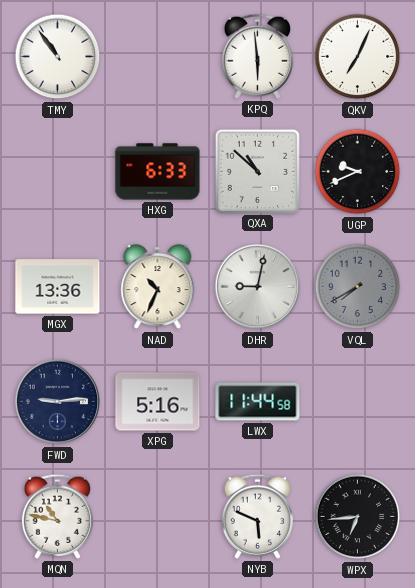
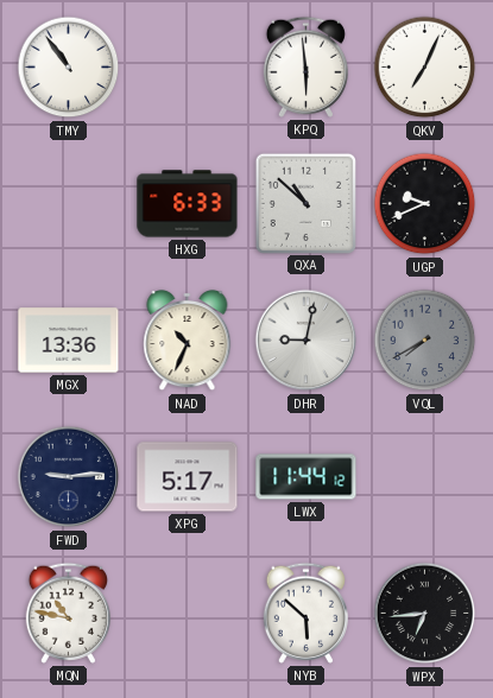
XPG: 5:16 -> 5:17
LWX: 11:44:58 -> 11:44:12
NYB: 5:49 -> 5:52
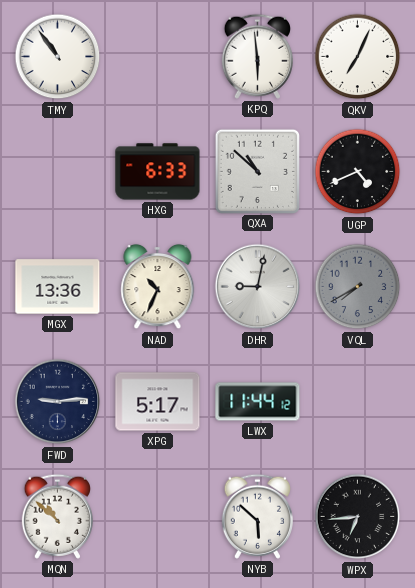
UGP: 9:41 -> 4:41
MQN: 10:47 -> 10:52
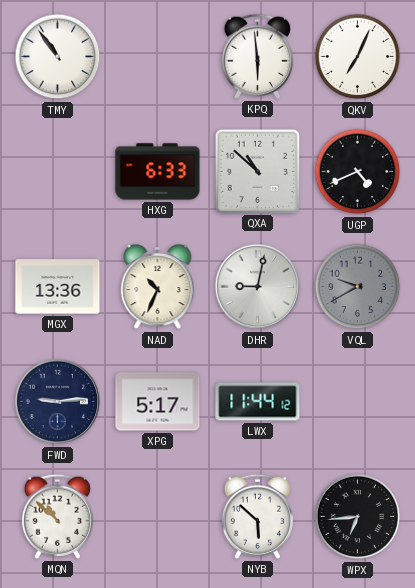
VQL: 7:40 -> 9:40
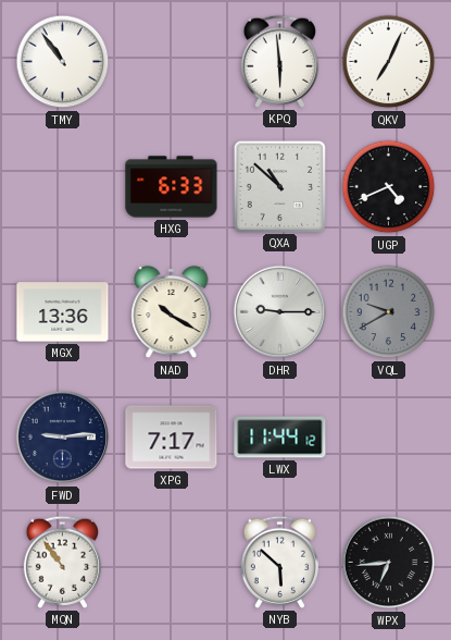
NAD: 10:34 -> 10:20
DHR: 9:02 -> 9:15
XPG: 5:17 -> 7:17
MQN: 10:52 -> 10:54
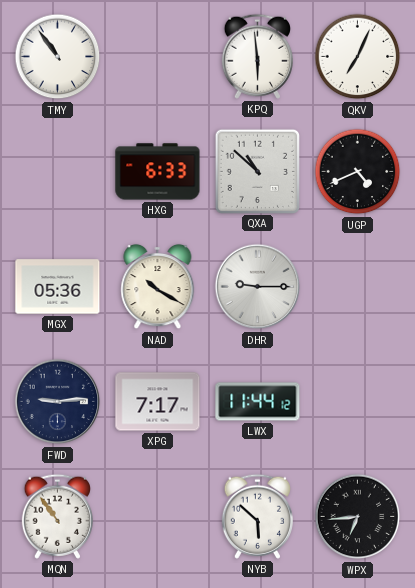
MGX: 13:36 -> 05:36
VQL: 9:40 -> none
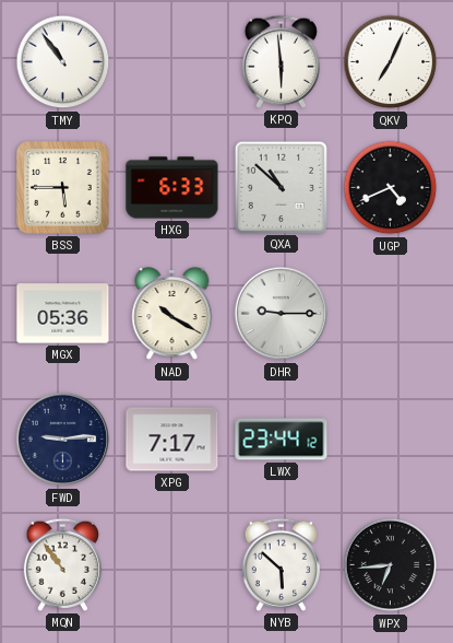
BSS: none -> 5:45
LWX: 11:44 -> 23:44
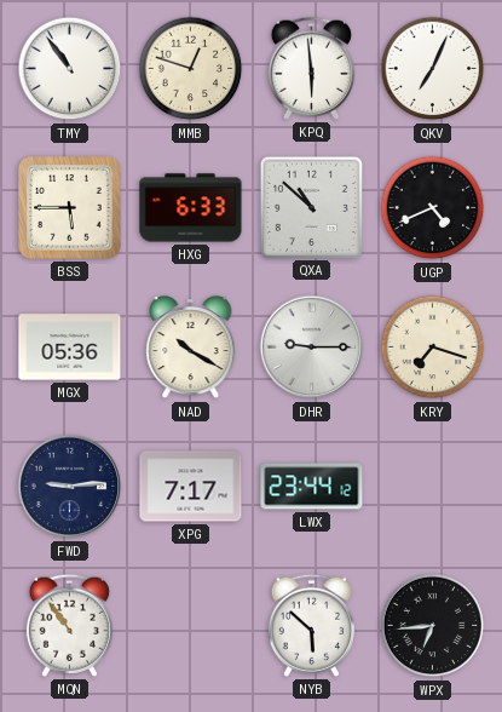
MMB: none -> 12:48
KRY: none -> 7:18
